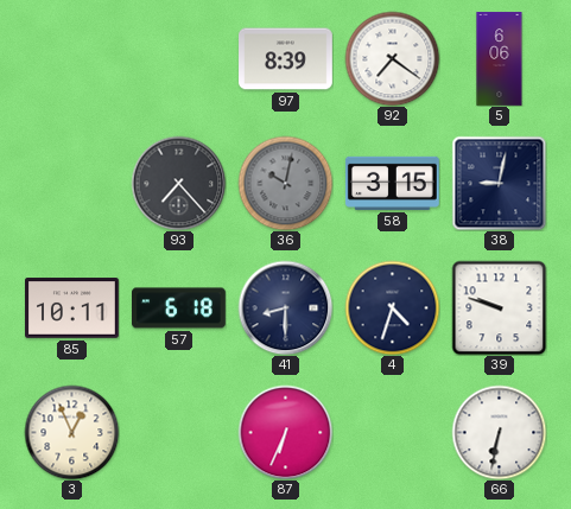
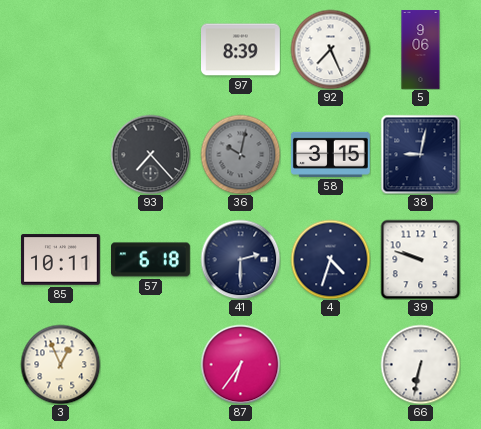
92: 7:21 -> 7:26
5: 6:06 -> 9:06
41: 8:30 -> 2:30
87: 6:34 -> 6:36
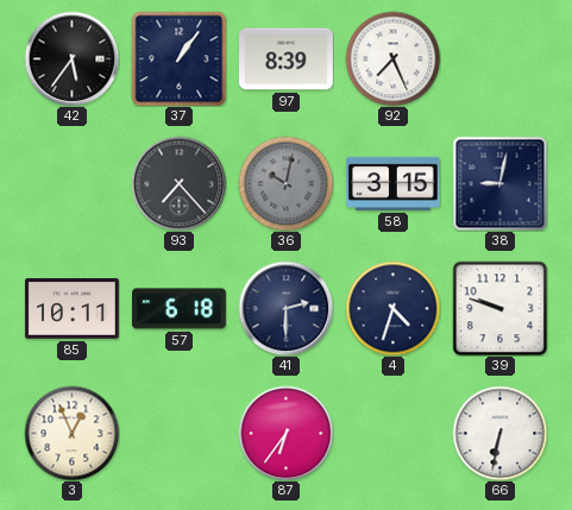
42: none -> 5:36
37: none -> 1:06
5: 9:06 -> none
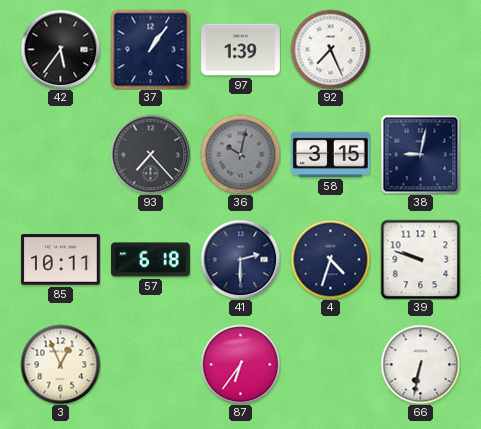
97: 8:39 -> 1:39
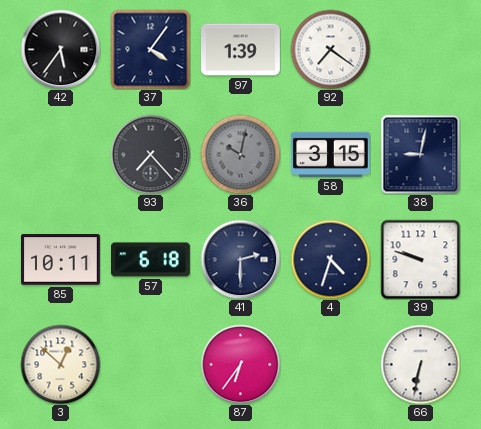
37: 1:06 -> 4:06
92: 7:26 -> 7:21
3: 12:56 -> 12:52
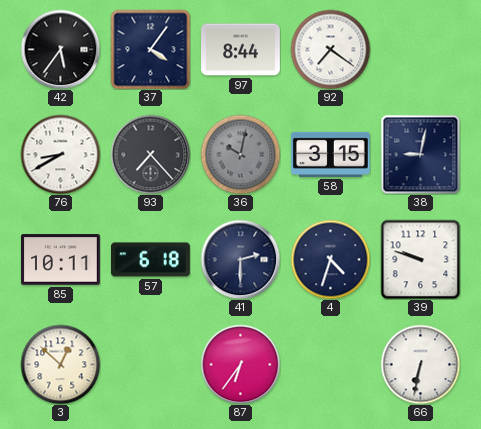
97: 1:39 -> 8:44
76: none -> 8:40
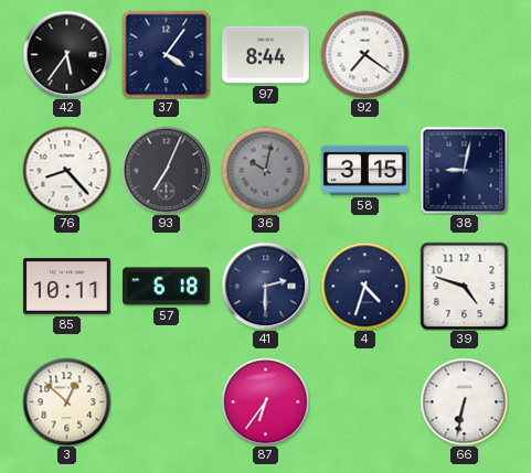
76: 8:40 -> 8:23
93: 7:23 -> 7:04
39: 9:48 -> 4:48
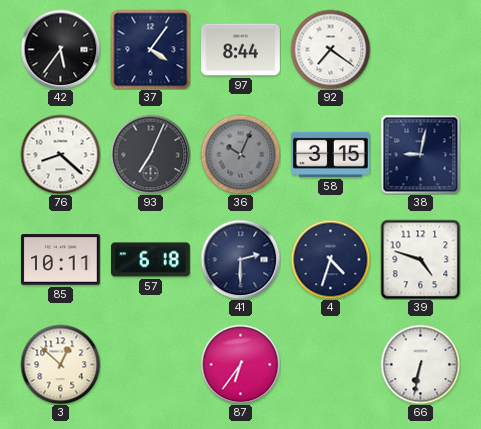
76: 8:23 -> 8:22
36: 10:02 -> 10:04
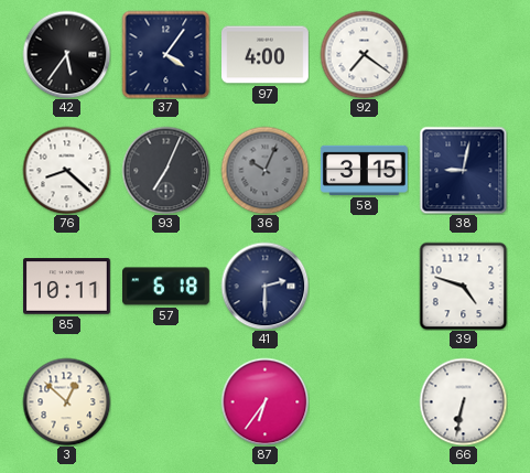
97: 8:44 -> 4:00
4: 4:33 -> none
